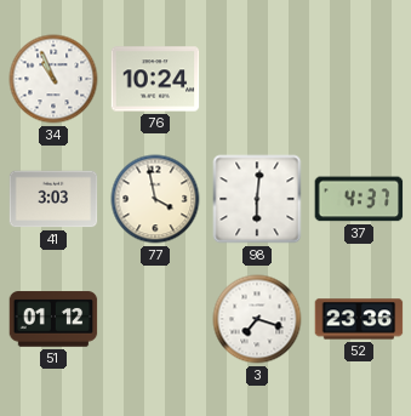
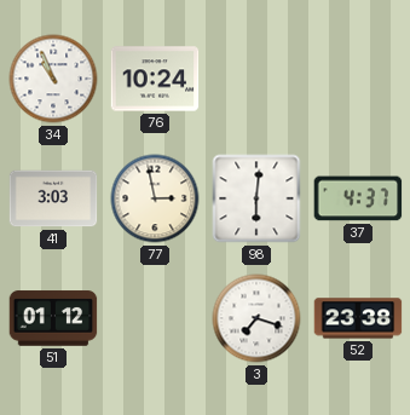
77: 3:58 -> 2:58
52: 23:36 -> 23:38
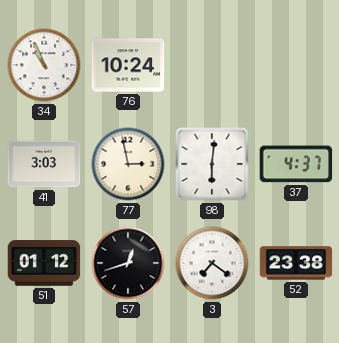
57: none -> 12:42
3: 7:18 -> 7:21
